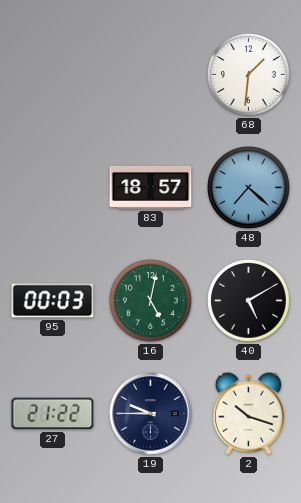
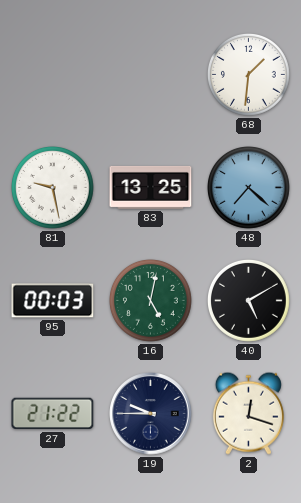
81: none -> 9:28
83: 18:57 -> 13:25
2: 10:18 -> 12:18
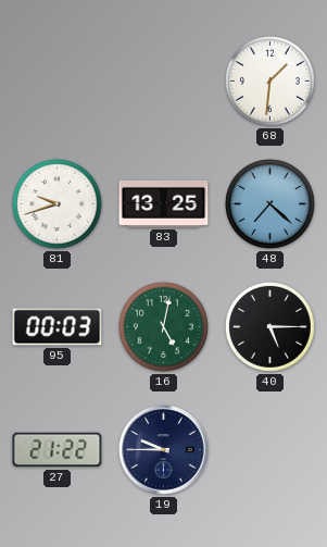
81: 9:28 -> 9:42
40: 5:10 -> 5:15
2: 12:18 -> none
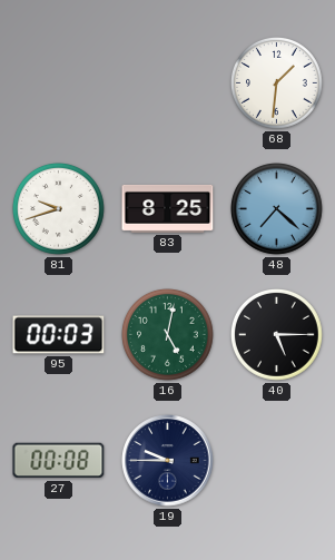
83: 13:25 -> 8:25
27: 21:22 -> 00:08
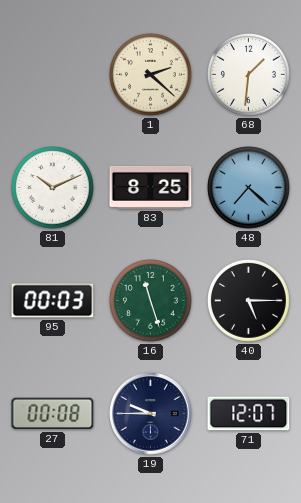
1: none -> 2:22
81: 9:42 -> 10:11
16: 5:02 -> 11:27
71: none -> 12:07
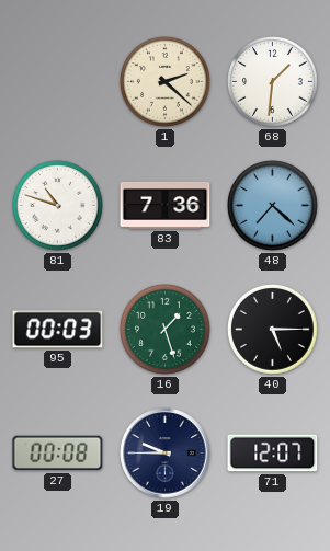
81: 10:11 -> 10:48
83: 8:25 -> 7:36
16: 11:27 -> 1:27
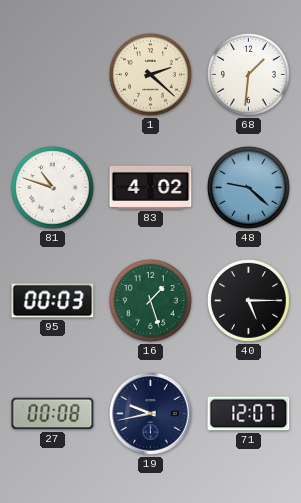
83: 7:36 -> 4:02
48: 7:22 -> 9:22
19: 9:45 -> 9:43
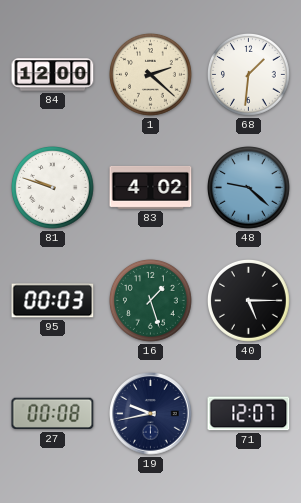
84: none -> 12:00
81: 10:48 -> 9:48
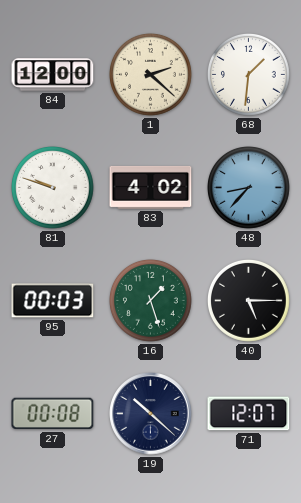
48: 9:22 -> 8:37
19: 9:43 -> 10:22
